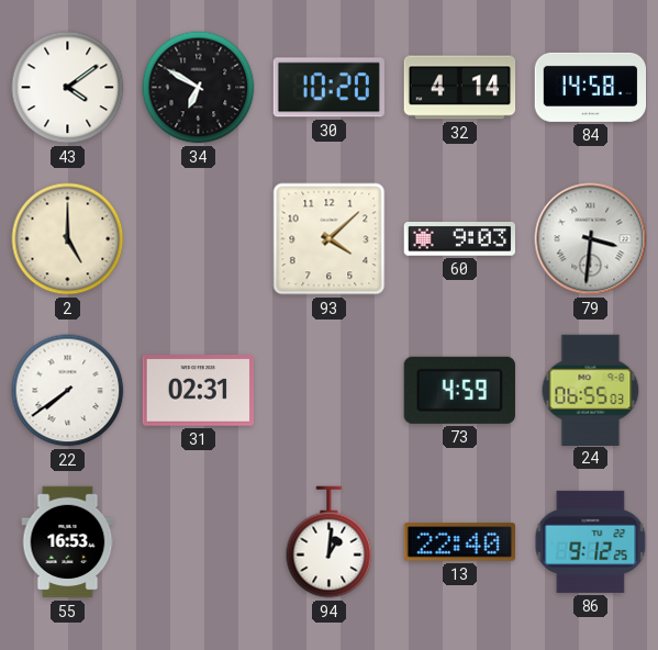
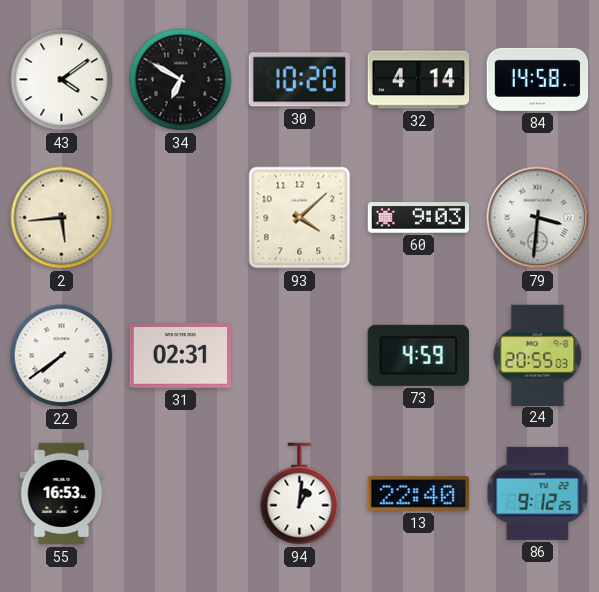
2: 5:00 -> 5:44
24: 06:55 -> 20:55
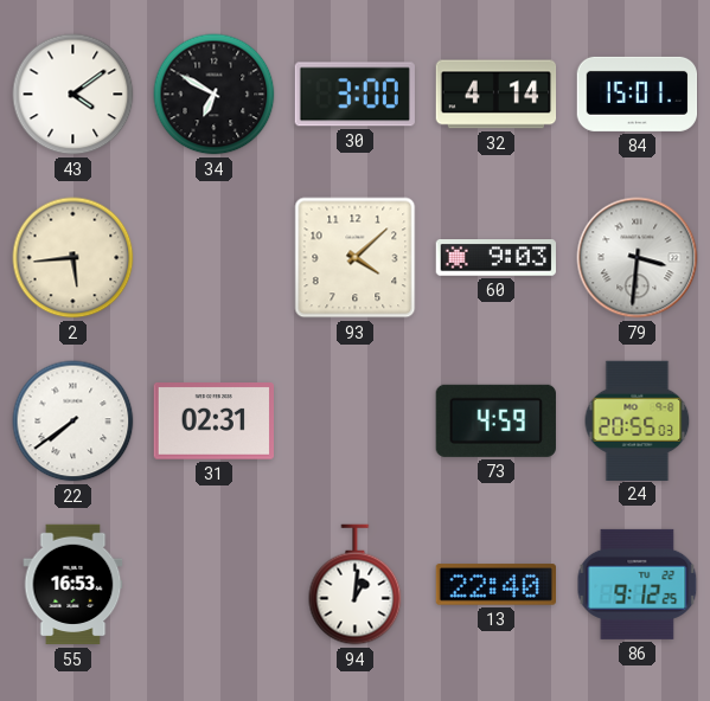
30: 10:20 -> 3:00
84: 14:58 -> 15:01
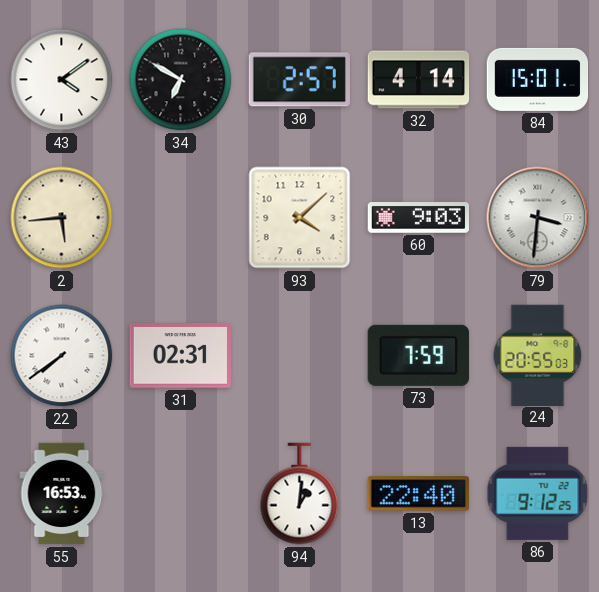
30: 3:00 -> 2:57
73: 4:59 -> 7:59
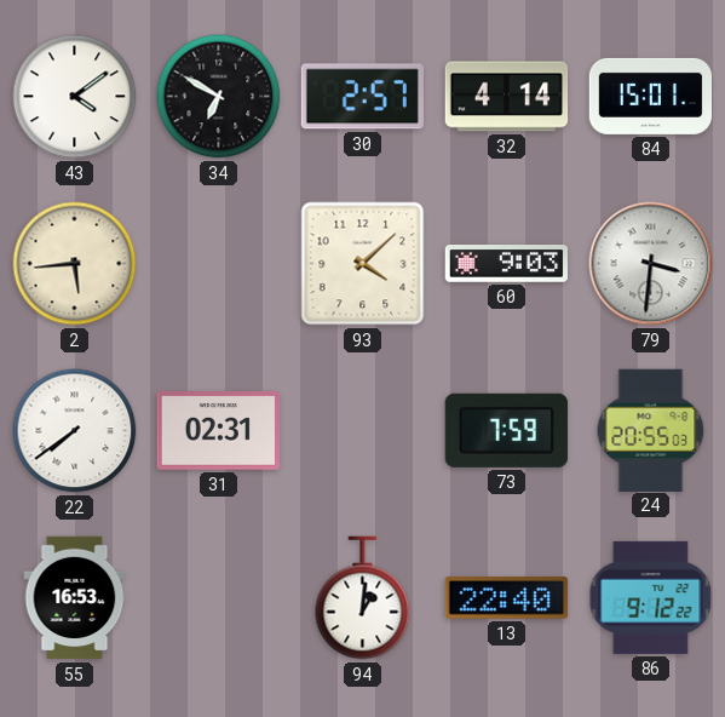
86: 9:12:25 -> 9:12:22
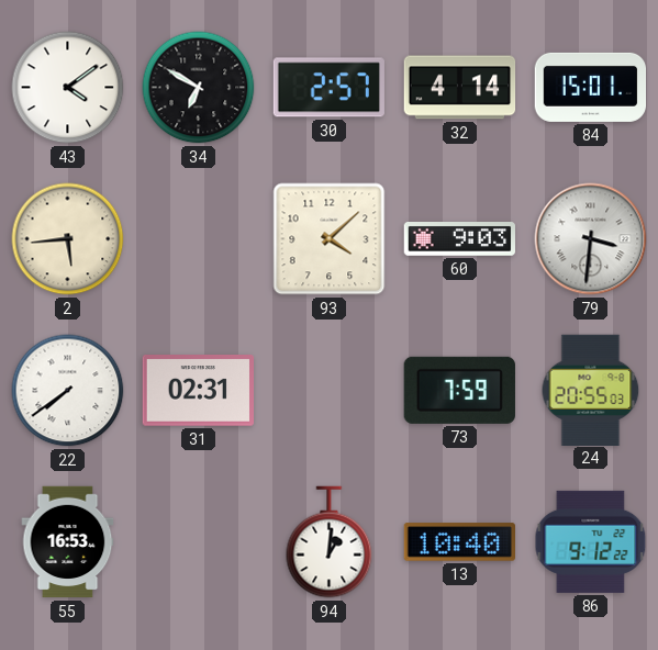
13: 22:40 -> 10:40
